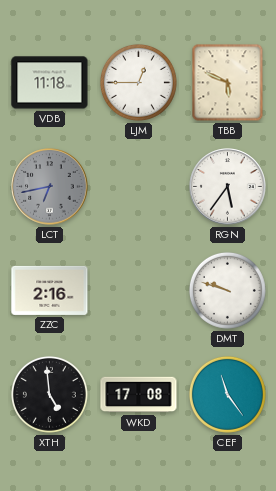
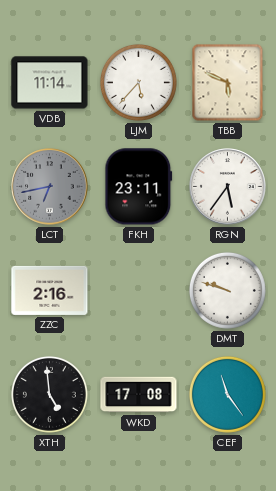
VDB: 11:18 -> 11:14
LJM: 12:45 -> 5:37
FKH: none -> 23:11
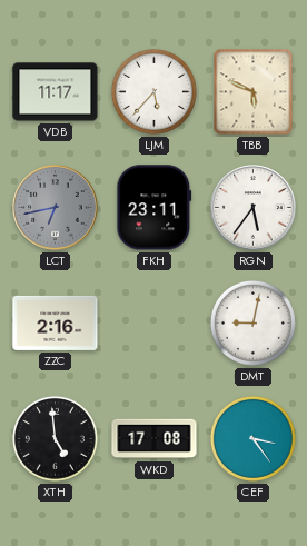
VDB: 11:14 -> 11:17
DMT: 9:48 -> 9:02
CEF: 11:24 -> 3:24
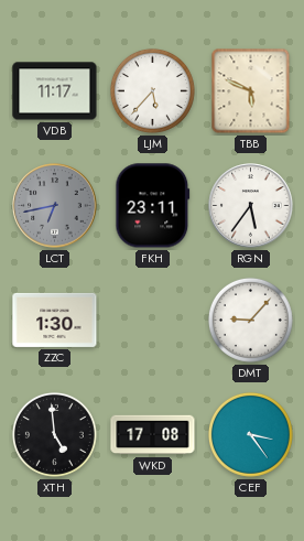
ZZC: 2:16 -> 1:30
DMT: 9:02 -> 9:07
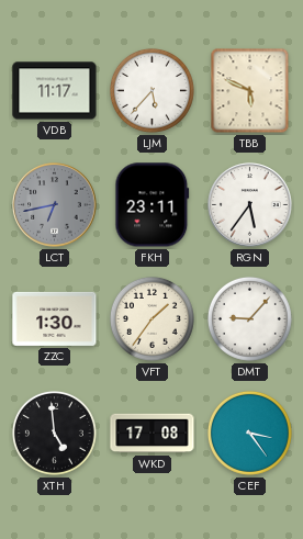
VFT: none -> 1:36
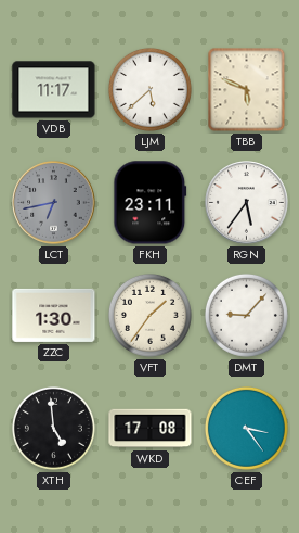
LJM: 5:37 -> 5:38
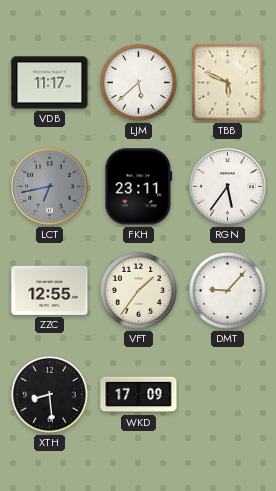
ZZC: 1:30 -> 12:55
XTH: 4:59 -> 8:29
WKD: 17:08 -> 17:09
CEF: 3:24 -> none
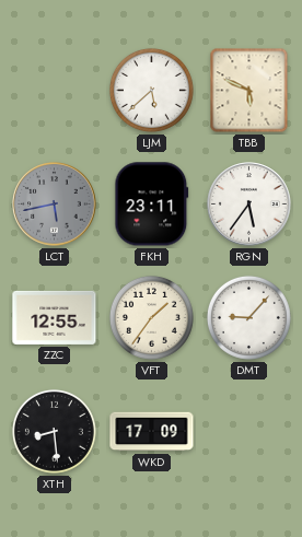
VDB: 11:17 -> none
LCT: 6:43 -> 5:43
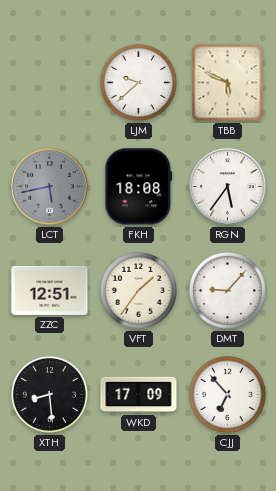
LJM: 5:38 -> 9:38
FKH: 23:11 -> 18:08
ZZC: 12:55 -> 12:51
CJJ: none -> 6:53
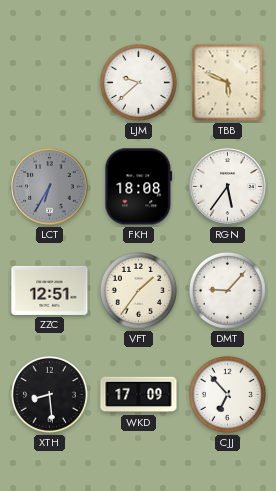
LCT: 5:43 -> 6:35
